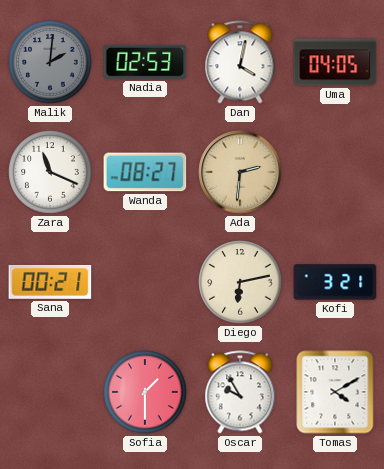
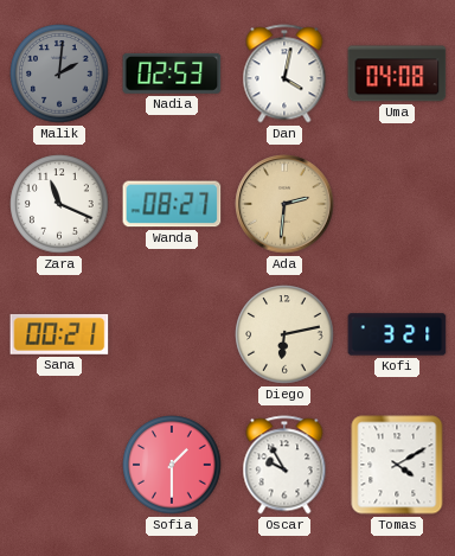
Uma: 04:05 -> 04:08
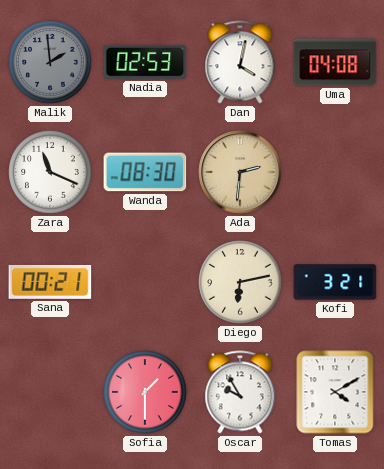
Malik: 2:01 -> 1:59
Wanda: 08:27 -> 08:30
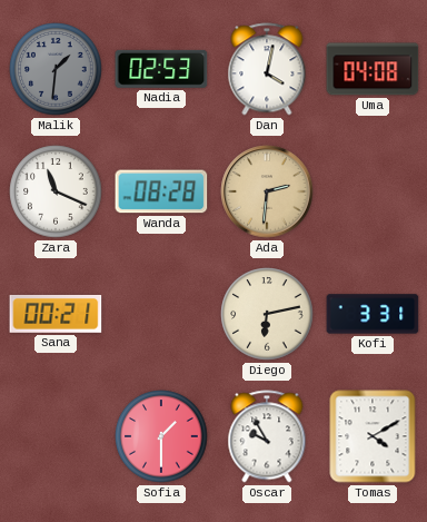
Malik: 1:59 -> 1:31
Wanda: 08:30 -> 08:28
Kofi: 3:21 -> 3:31
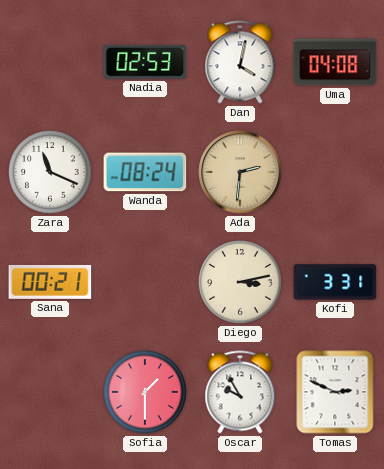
Malik: 1:31 -> none
Wanda: 08:28 -> 08:24
Diego: 6:13 -> 3:13
Tomas: 4:10 -> 2:49
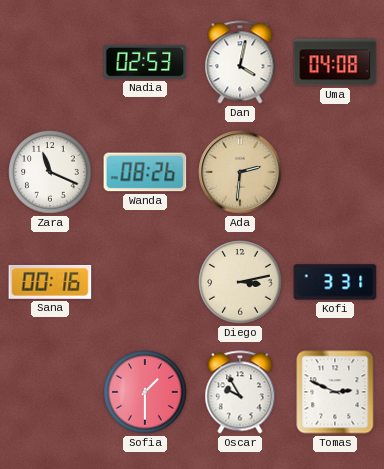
Wanda: 08:24 -> 08:26
Sana: 00:21 -> 00:16
